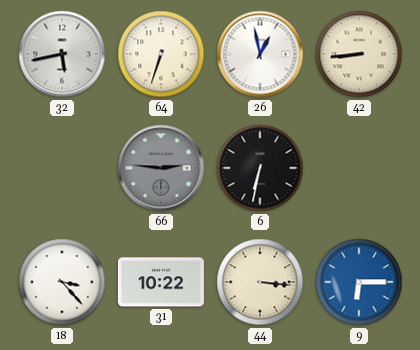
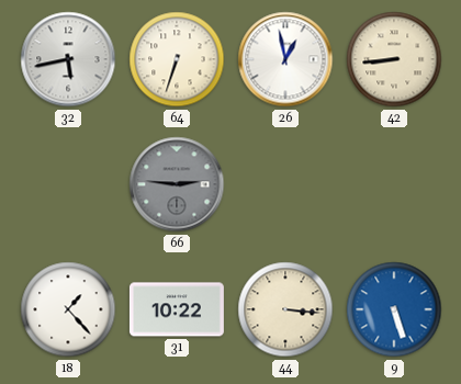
6: 6:32 -> none
18: 3:23 -> 1:23
9: 6:15 -> 5:27
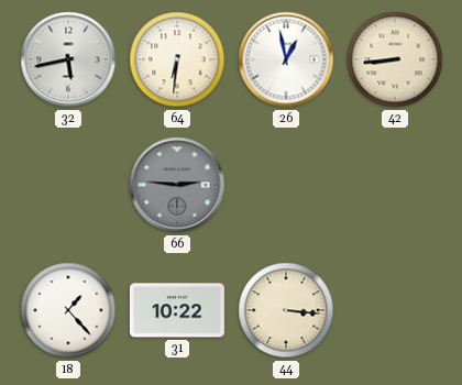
64: 6:33 -> 6:31
9: 5:27 -> none
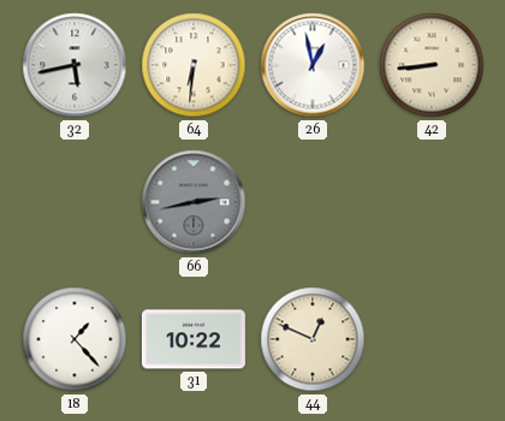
66: 2:46 -> 2:43
44: 3:16 -> 12:49
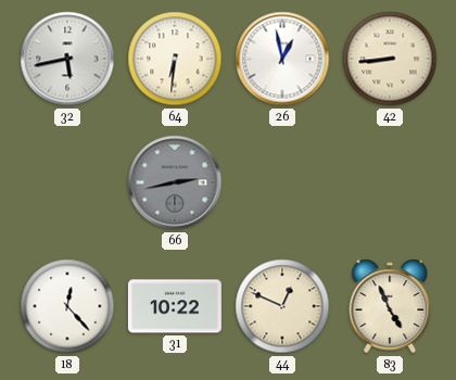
18: 1:23 -> 12:23
83: none -> 4:56
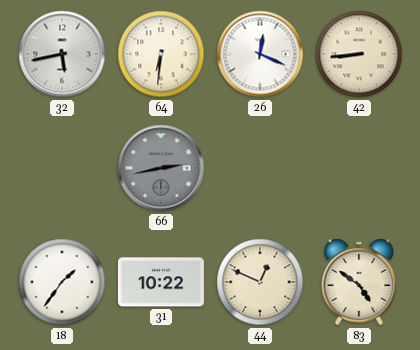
26: 12:58 -> 12:19
18: 12:23 -> 1:36
83: 4:56 -> 4:51
